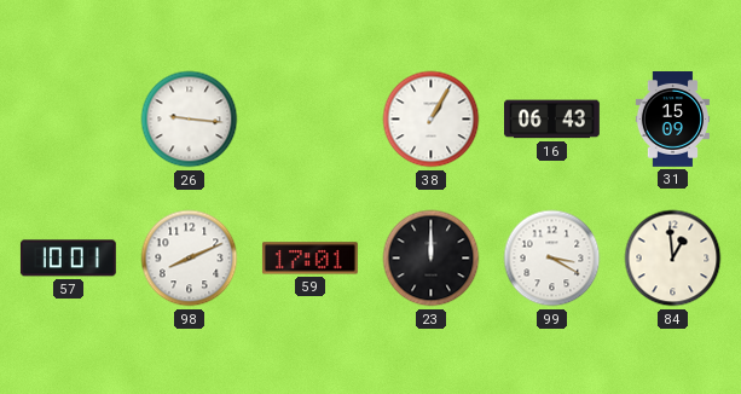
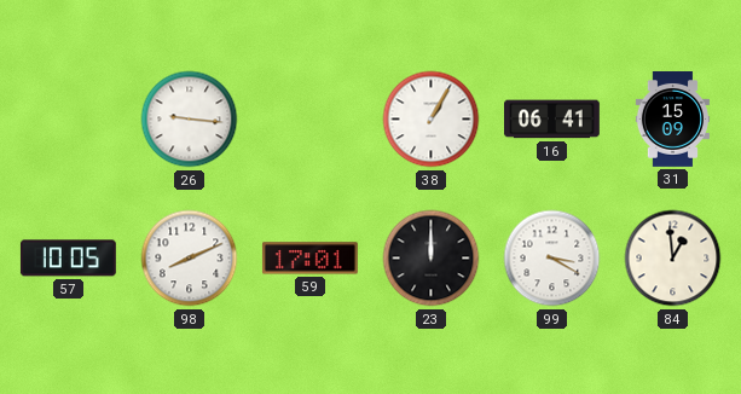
16: 06:43 -> 06:41
57: 10:01 -> 10:05
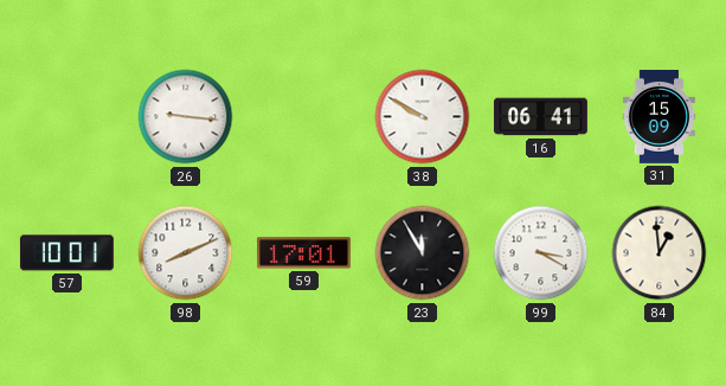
38: 1:05 -> 9:50
57: 10:05 -> 10:01
23: 12:00 -> 11:55
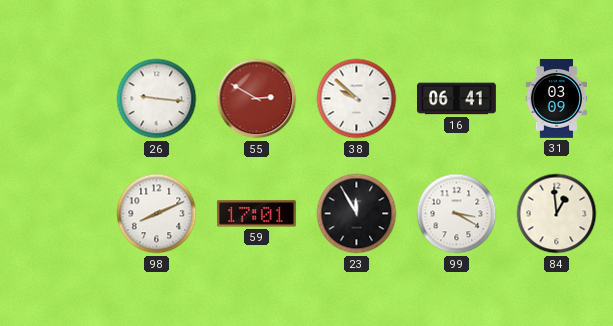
55: none -> 2:50
38: 9:50 -> 9:52
31: 15:09 -> 03:09
57: 10:01 -> none
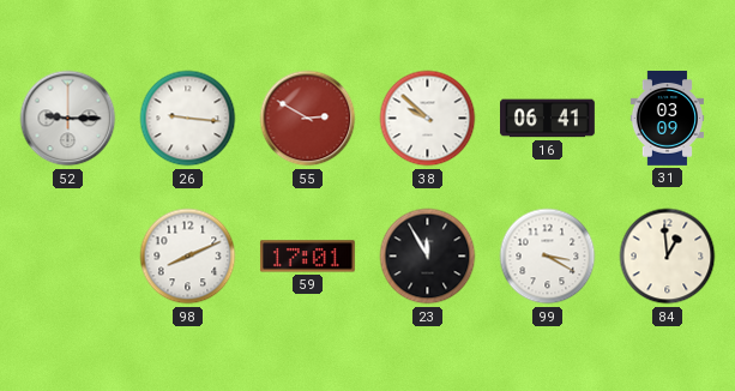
52: none -> 9:15
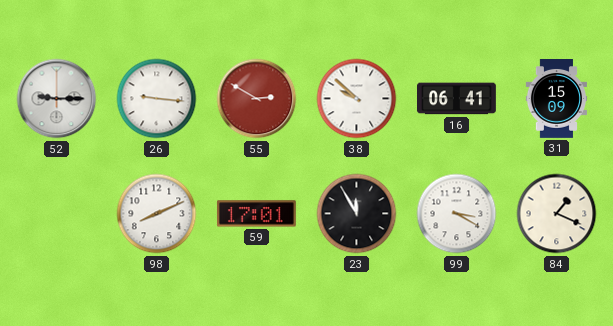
31: 03:09 -> 15:09
84: 12:59 -> 1:19
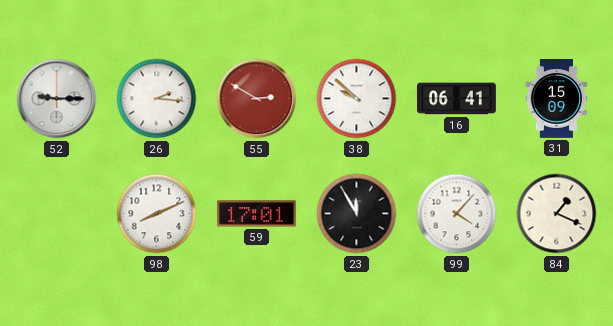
26: 9:16 -> 2:16
99: 3:20 -> 4:07
